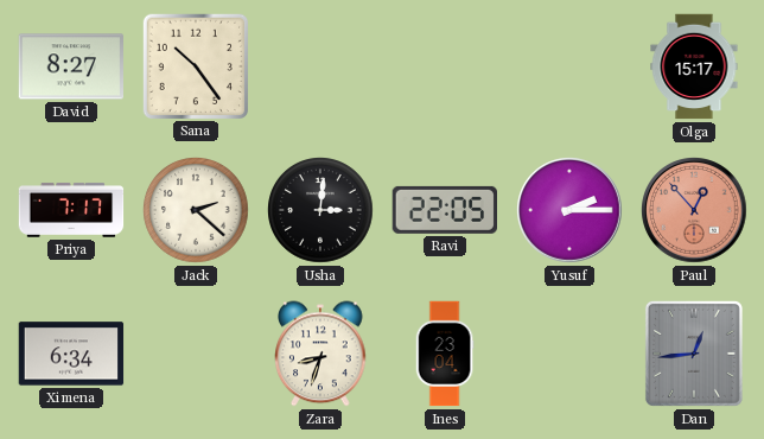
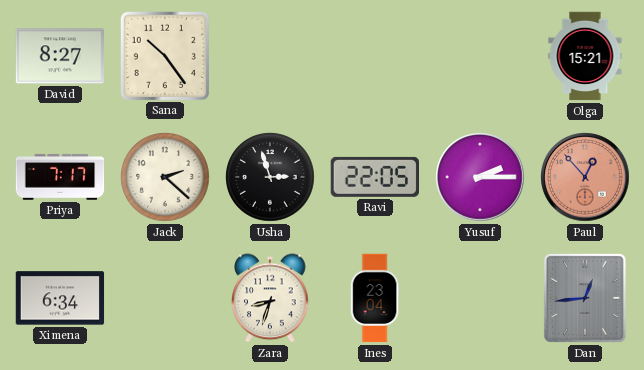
Olga: 15:17 -> 15:21
Usha: 3:01 -> 2:57
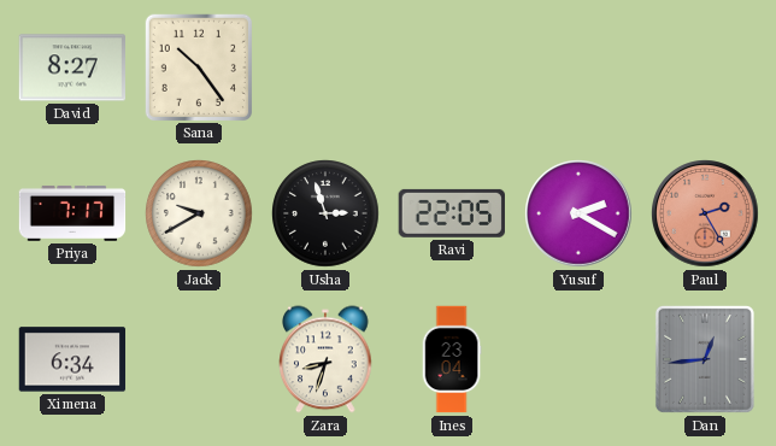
Olga: 15:21 -> none
Jack: 2:22 -> 9:40
Yusuf: 2:15 -> 2:20
Paul: 12:53 -> 2:25
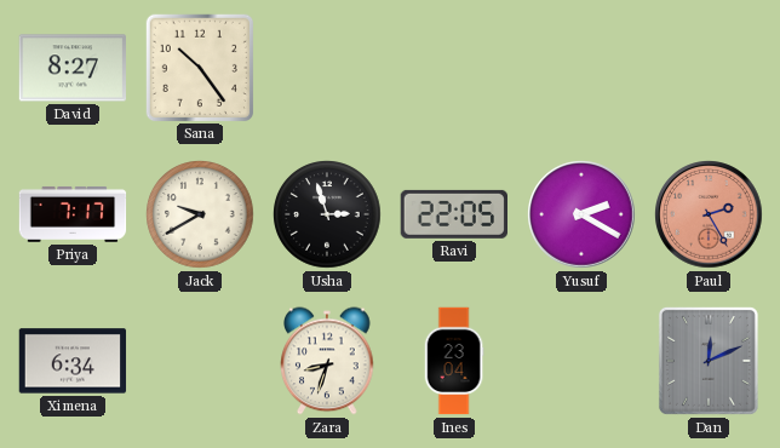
Dan: 12:44 -> 12:11
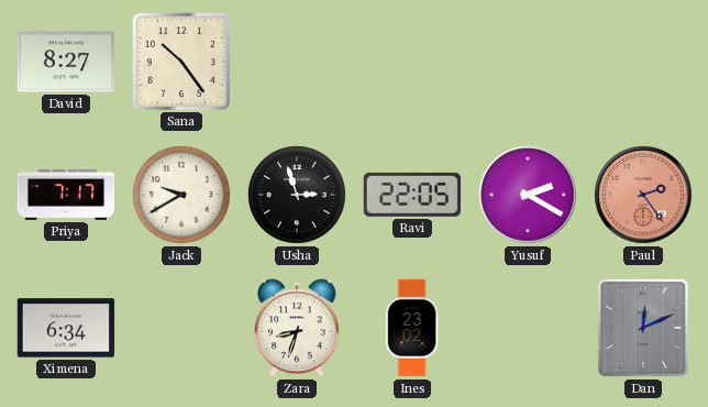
Paul: 2:25 -> 2:24
Ines: 23:04 -> 23:02
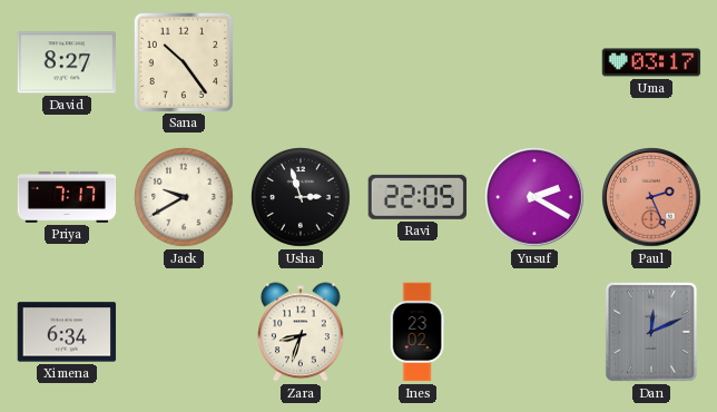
Uma: none -> 03:17
Paul: 2:24 -> 2:26
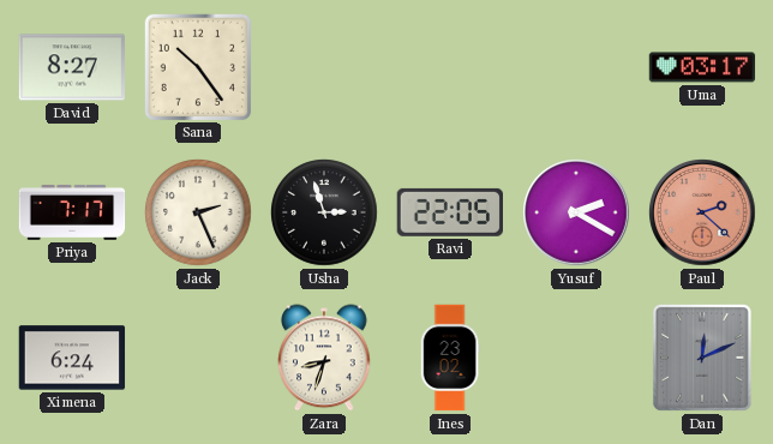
Jack: 9:40 -> 2:26
Paul: 2:26 -> 2:22
Ximena: 6:34 -> 6:24
